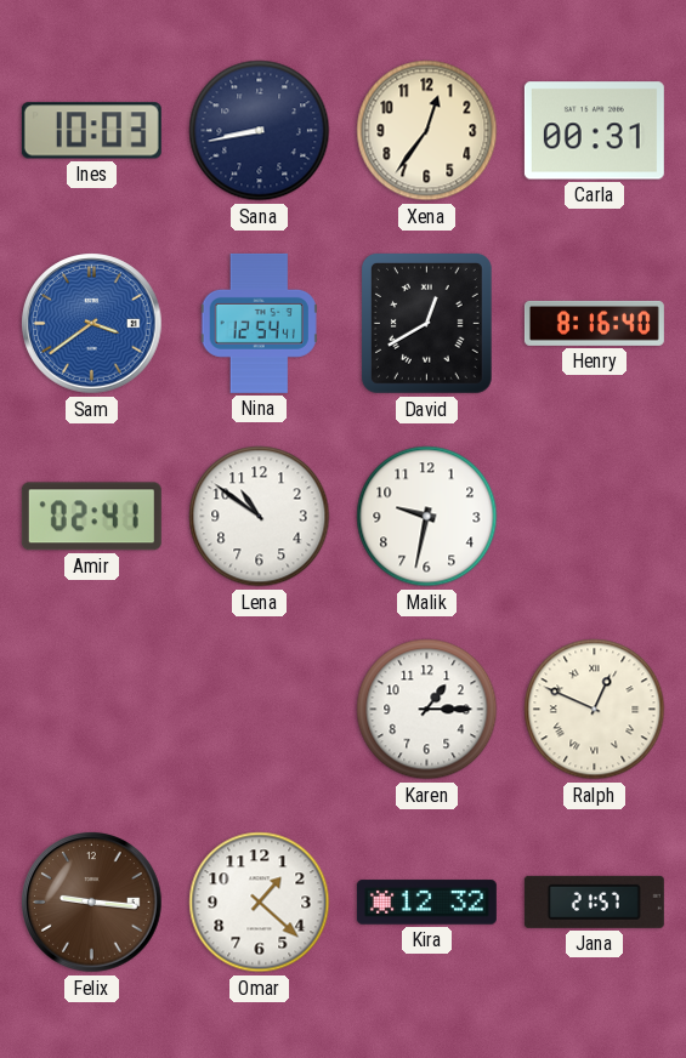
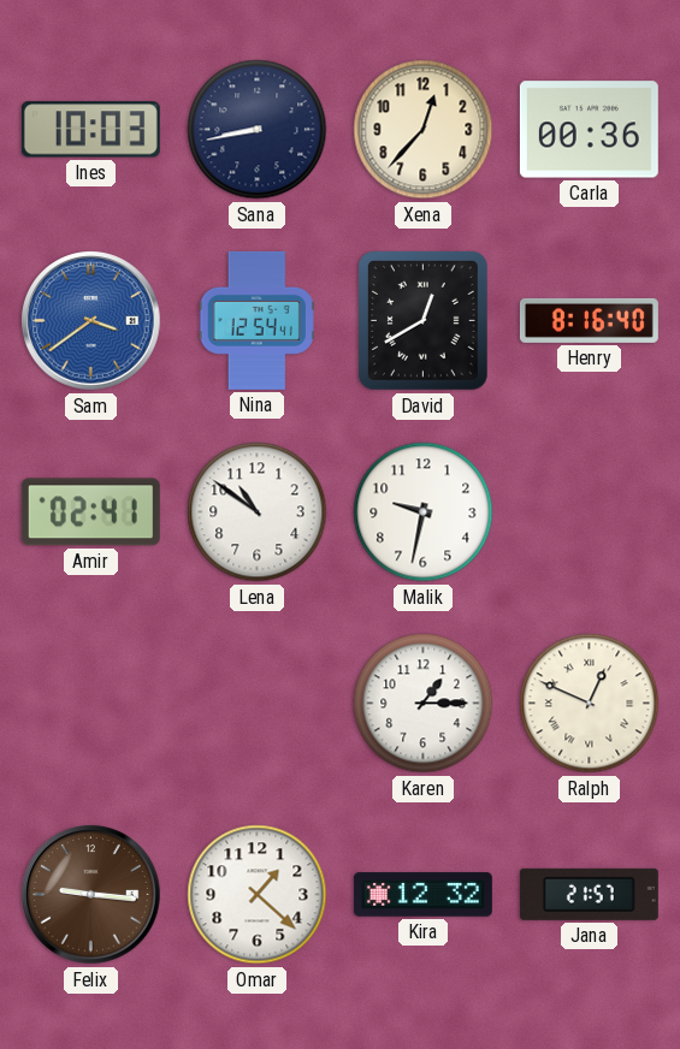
Xena: 12:36 -> 12:37
Carla: 00:31 -> 00:36
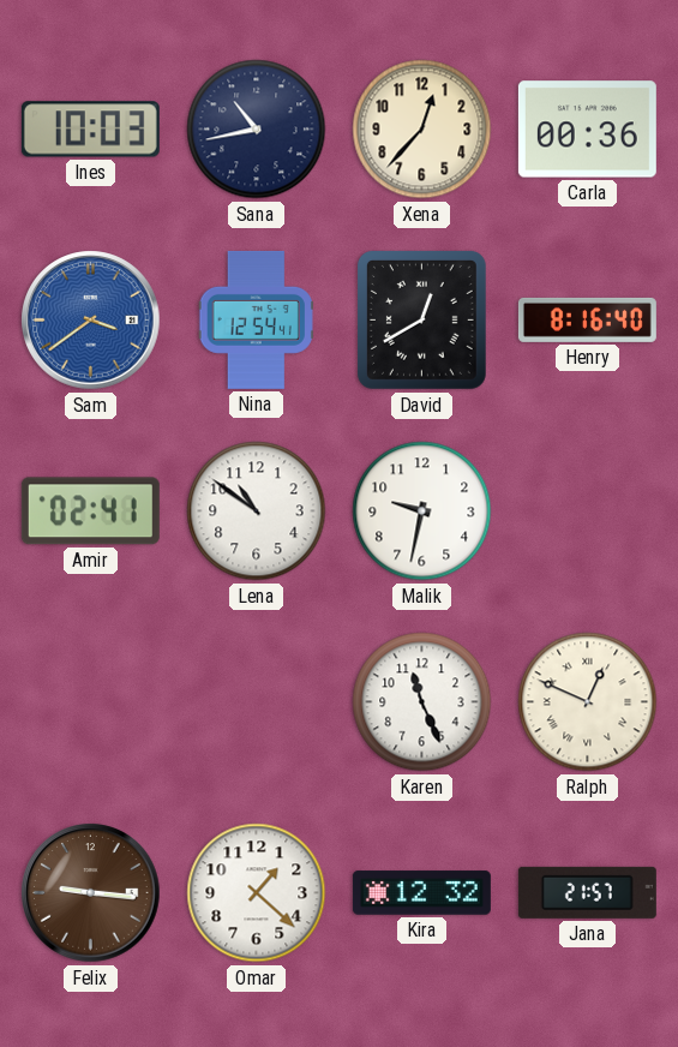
Sana: 8:43 -> 10:43
Karen: 1:15 -> 11:26
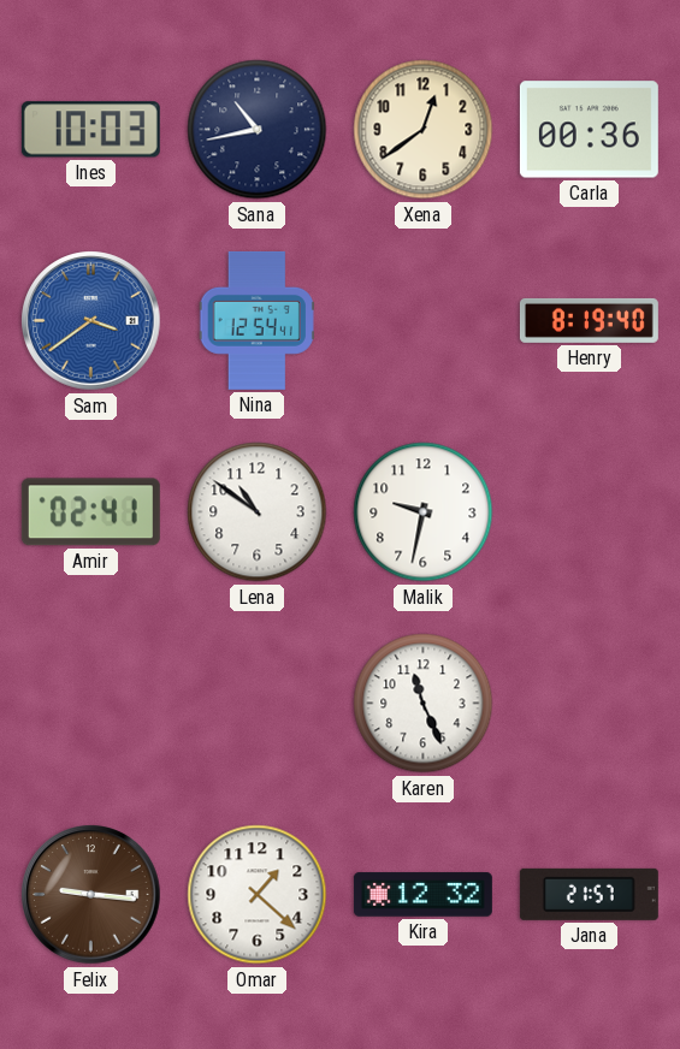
Xena: 12:37 -> 12:39
David: 12:40 -> none
Henry: 8:16 -> 8:19
Ralph: 12:49 -> none
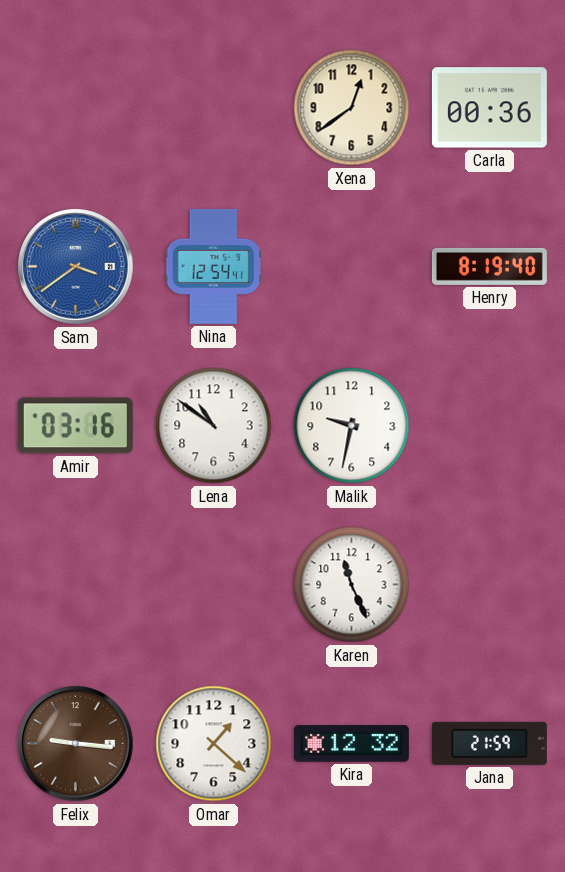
Ines: 10:03 -> none
Sana: 10:43 -> none
Amir: 02:41 -> 03:16
Jana: 21:57 -> 21:59
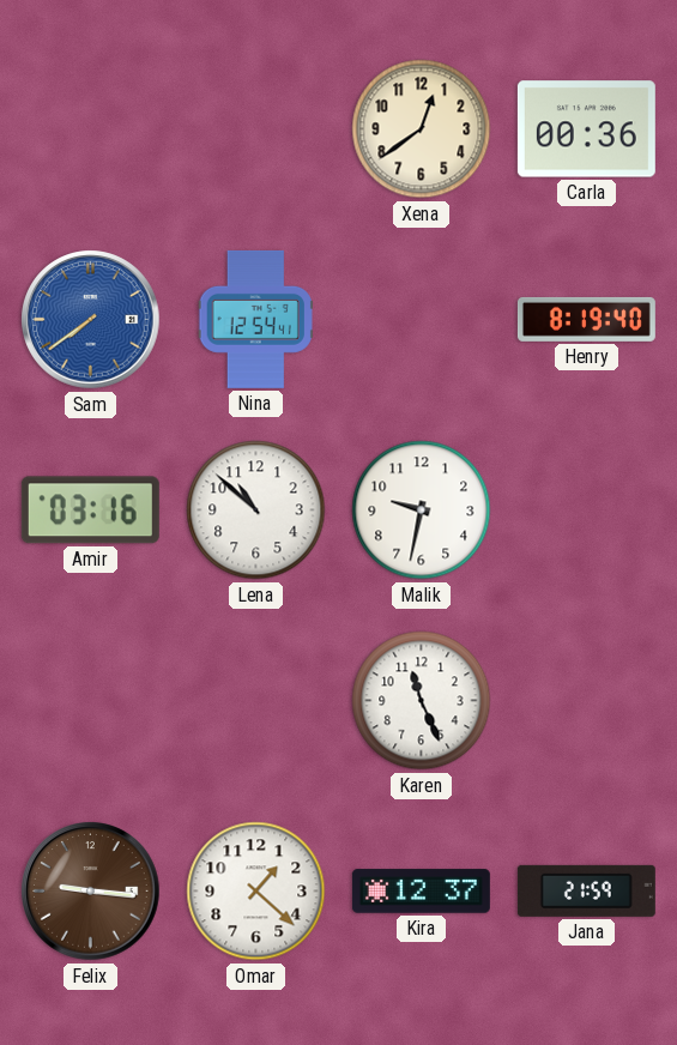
Sam: 3:39 -> 7:39
Lena: 10:51 -> 10:52
Kira: 12:32 -> 12:37
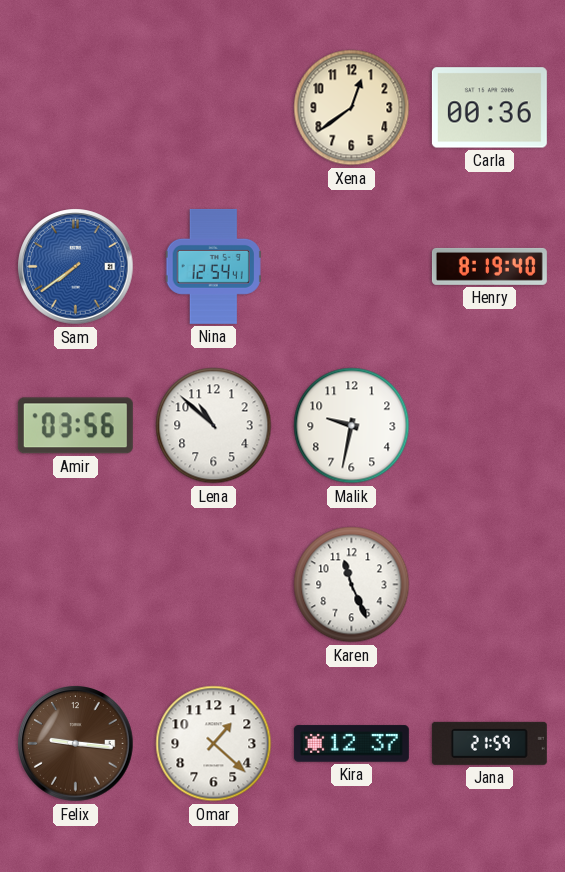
Amir: 03:16 -> 03:56
